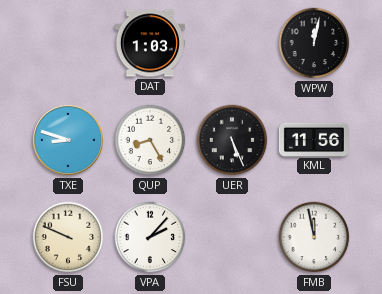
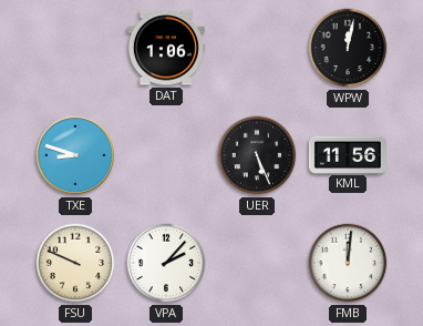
DAT: 1:03 -> 1:06
QUP: 8:25 -> none
FMB: 11:58 -> 12:01
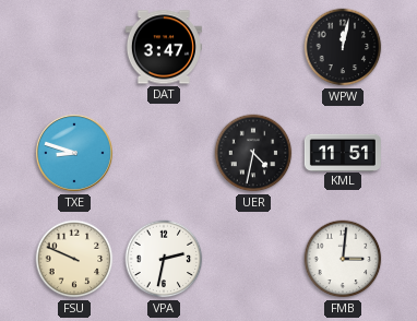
DAT: 1:06 -> 3:47
UER: 5:26 -> 4:32
KML: 11:56 -> 11:51
VPA: 2:07 -> 2:32
FMB: 12:01 -> 3:01
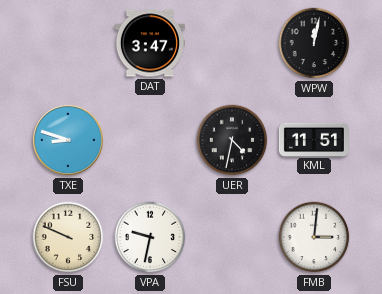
VPA: 2:32 -> 9:32
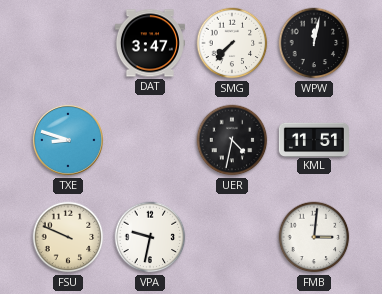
SMG: none -> 7:37
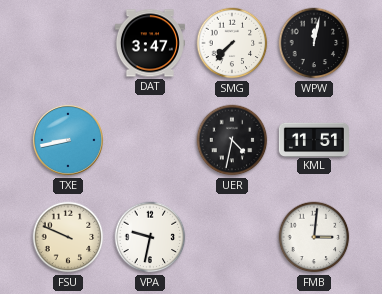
TXE: 8:48 -> 8:43
